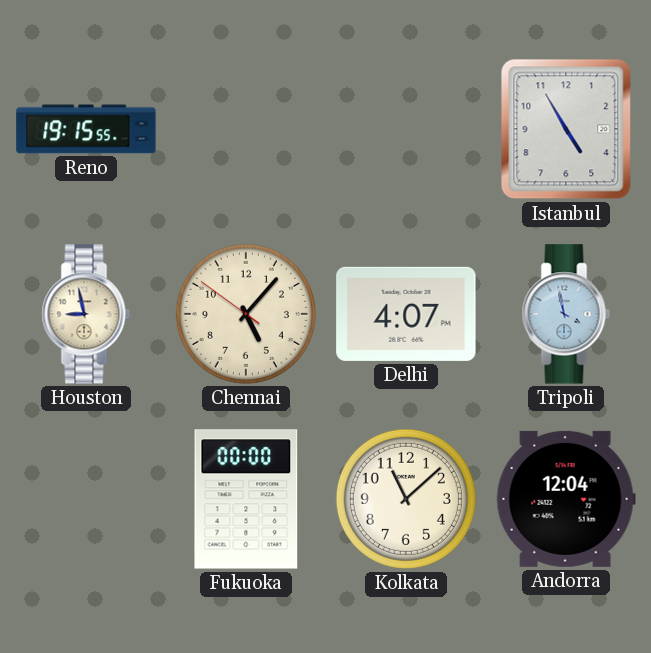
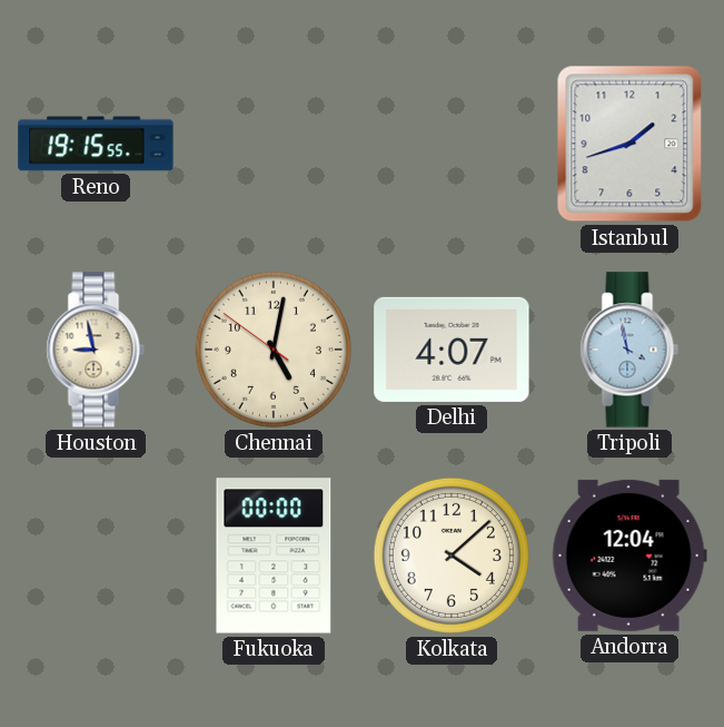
Istanbul: 4:55 -> 1:42
Chennai: 5:06 -> 5:01
Kolkata: 11:08 -> 4:08
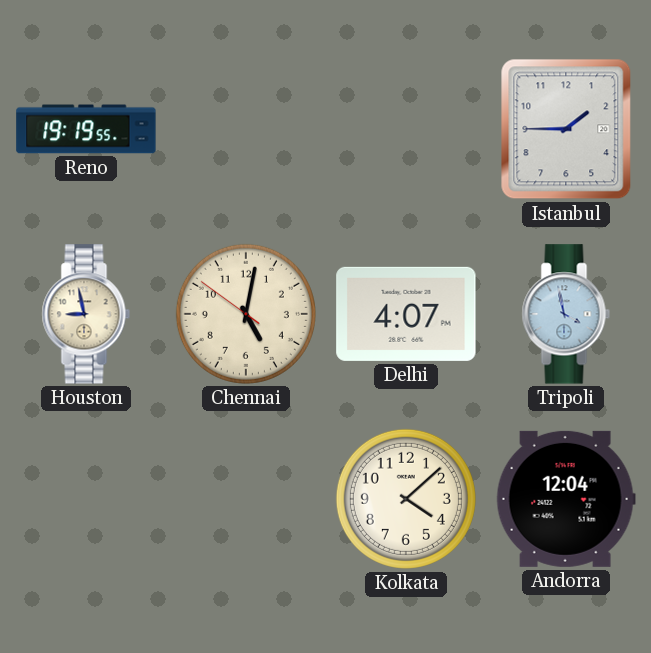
Reno: 19:15 -> 19:19
Istanbul: 1:42 -> 1:45
Fukuoka: 00:00 -> none
